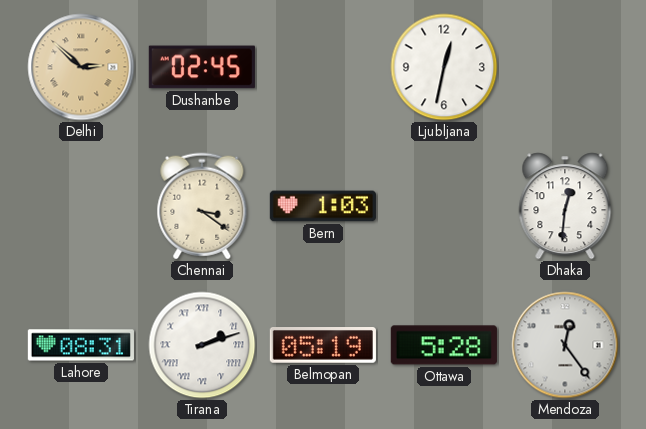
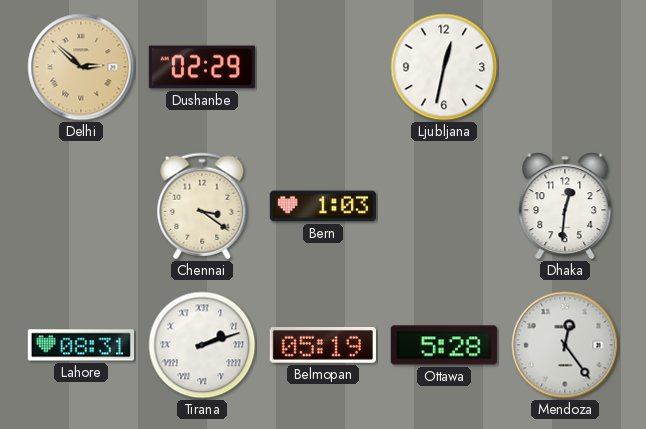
Dushanbe: 02:45 -> 02:29
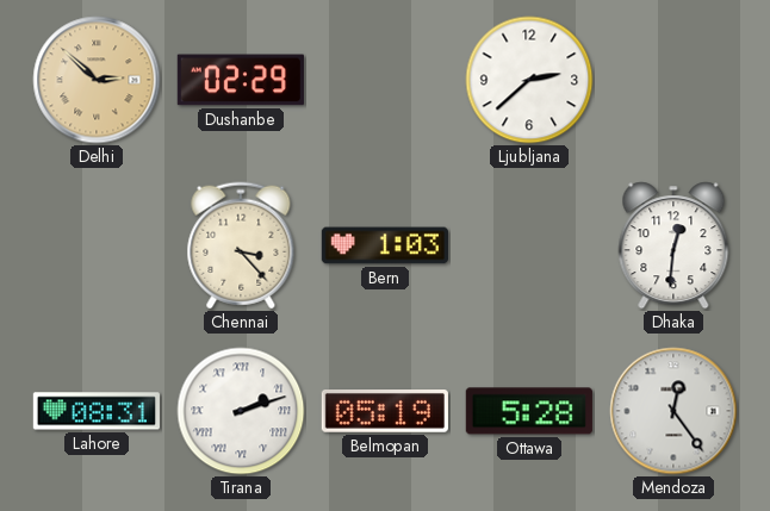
Ljubljana: 12:32 -> 2:38
Chennai: 3:21 -> 3:23
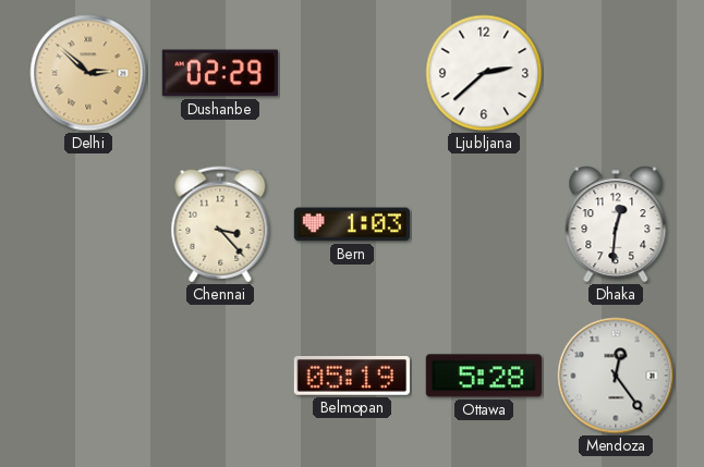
Lahore: 08:31 -> none
Tirana: 2:12 -> none
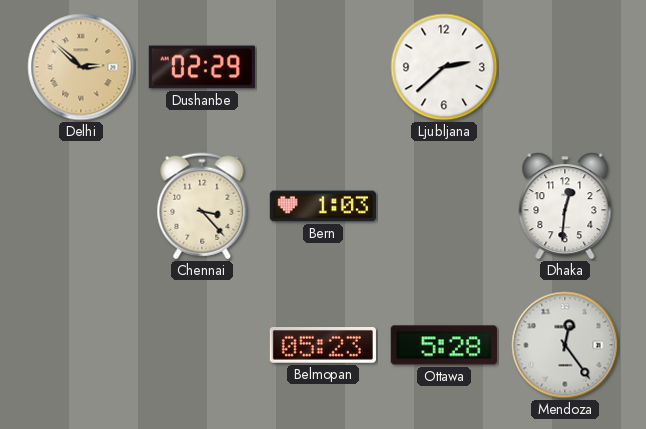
Belmopan: 05:19 -> 05:23
